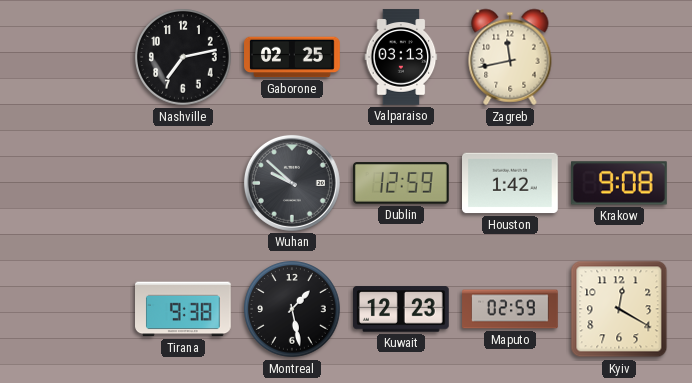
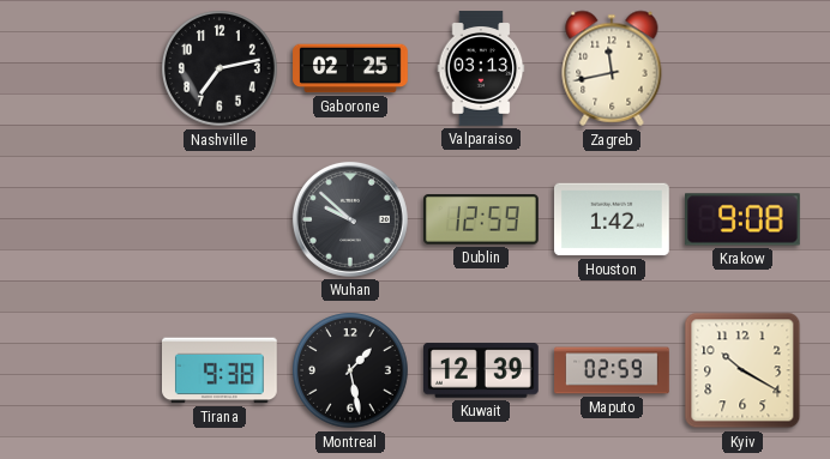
Kuwait: 12:23 -> 12:39
Kyiv: 12:20 -> 10:20
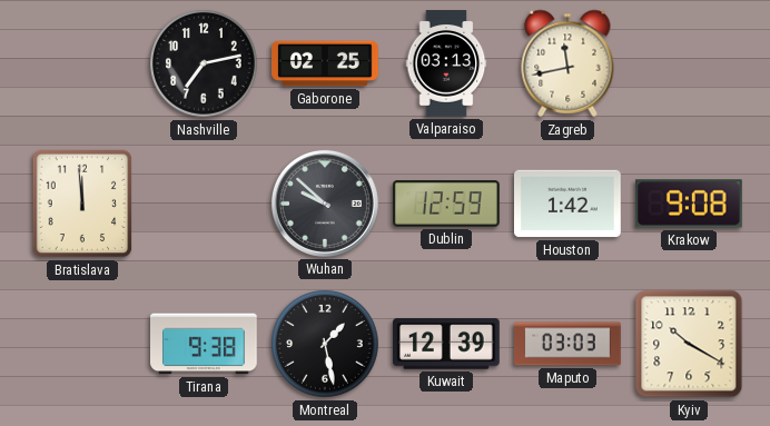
Bratislava: none -> 11:59
Maputo: 02:59 -> 03:03
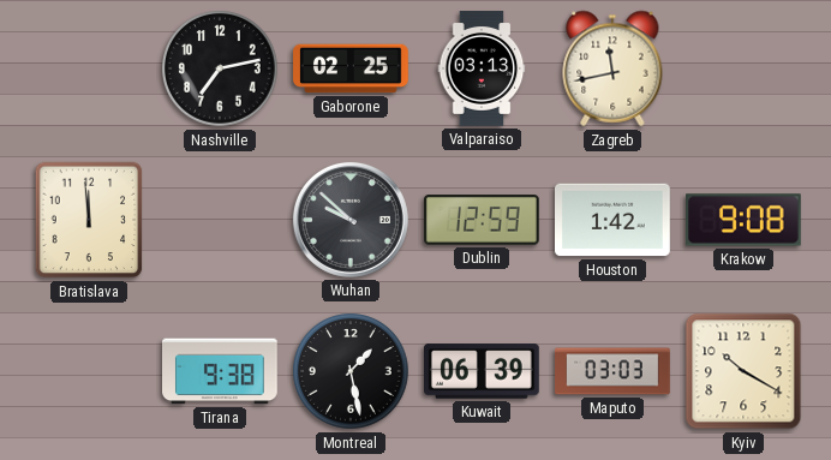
Kuwait: 12:39 -> 06:39
